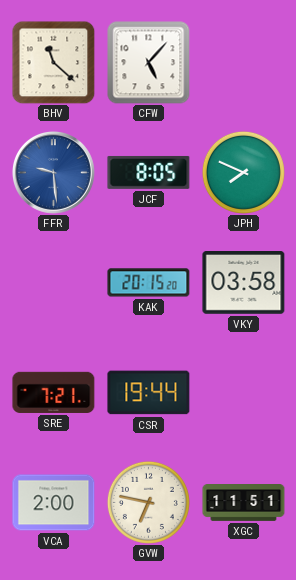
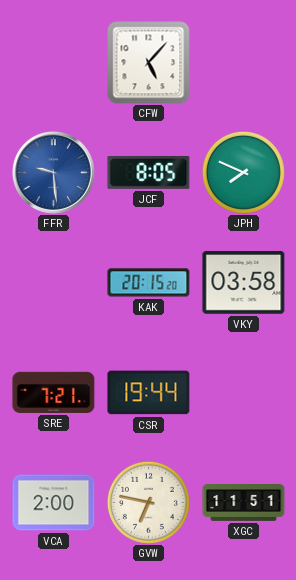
BHV: 11:22 -> none
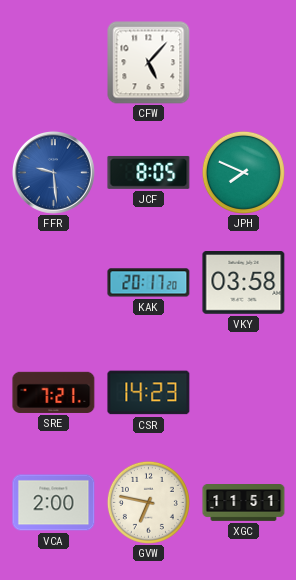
KAK: 20:15 -> 20:17
CSR: 19:44 -> 14:23
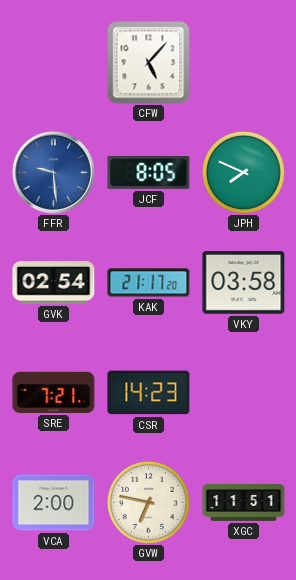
GVK: none -> 02:54
KAK: 20:17 -> 21:17
